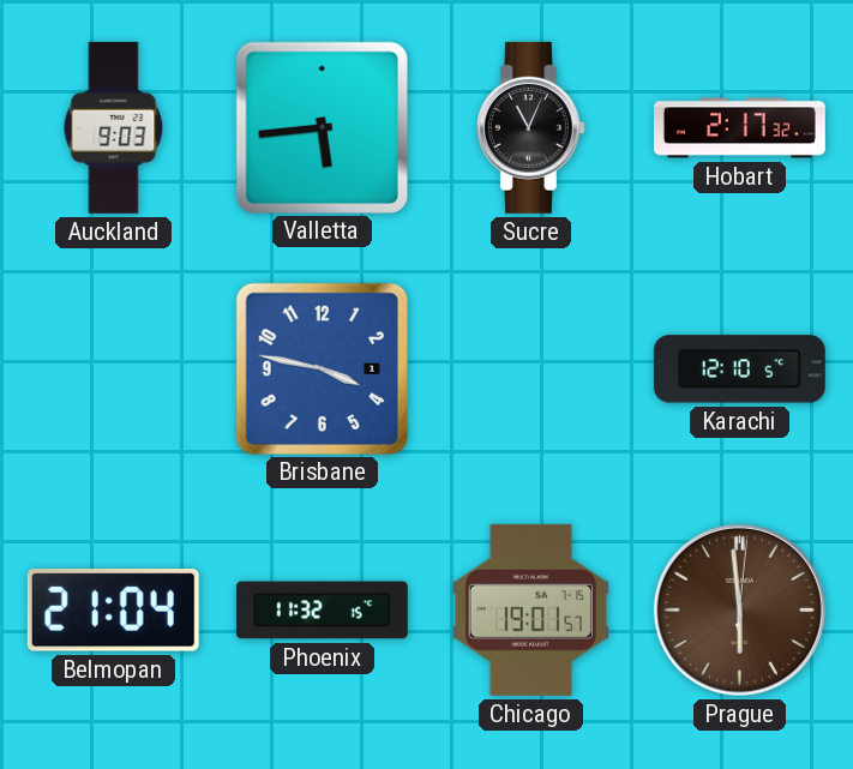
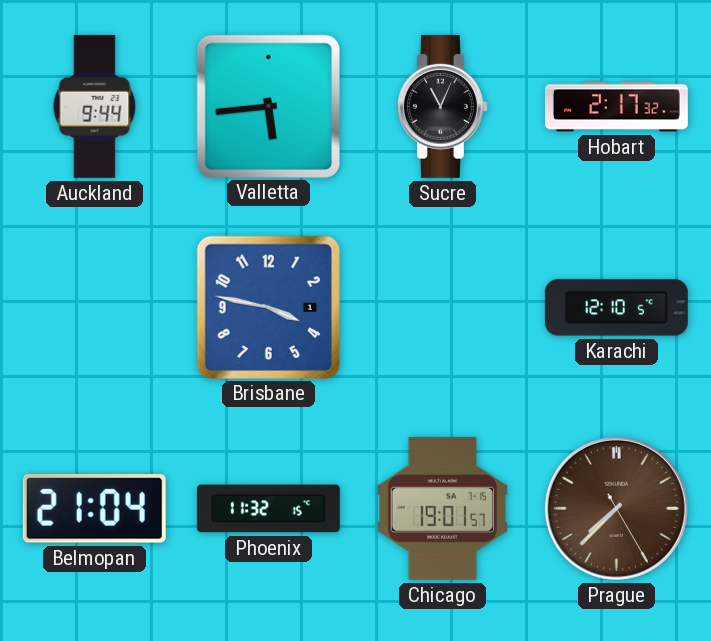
Auckland: 9:03 -> 9:44
Prague: 5:59 -> 7:37
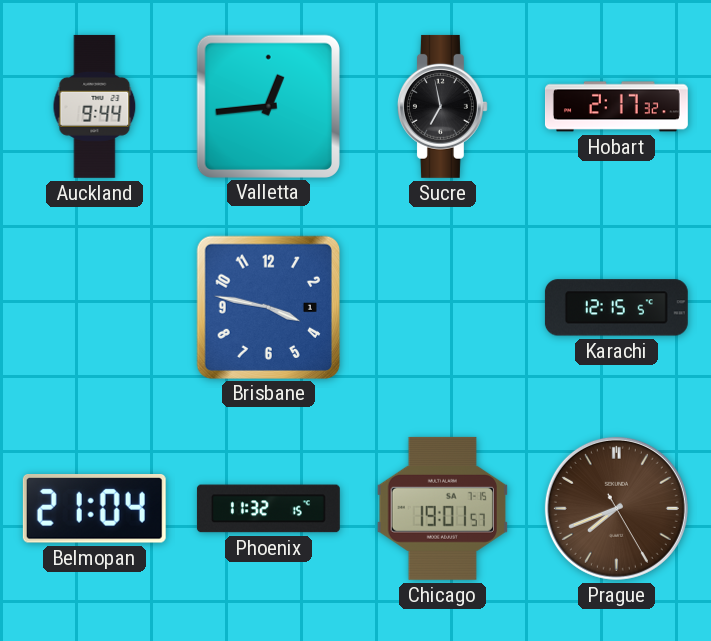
Valletta: 5:44 -> 12:44
Sucre: 11:04 -> 6:58
Karachi: 12:10 -> 12:15
Prague: 7:37 -> 7:41
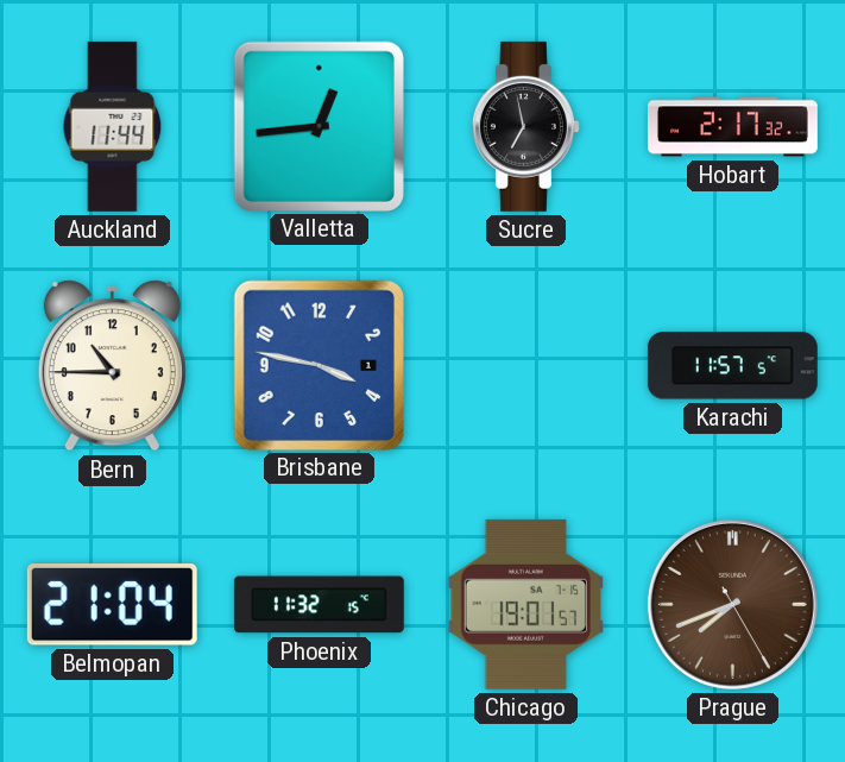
Auckland: 9:44 -> 11:44
Bern: none -> 10:45
Karachi: 12:15 -> 11:57
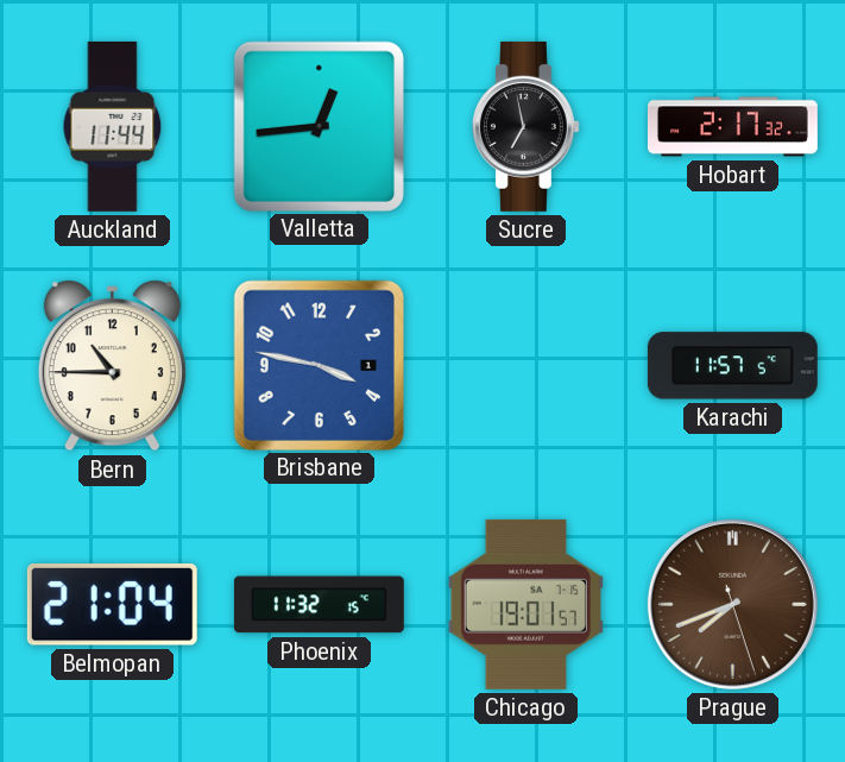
Prague: 7:41:25 -> 7:41:27
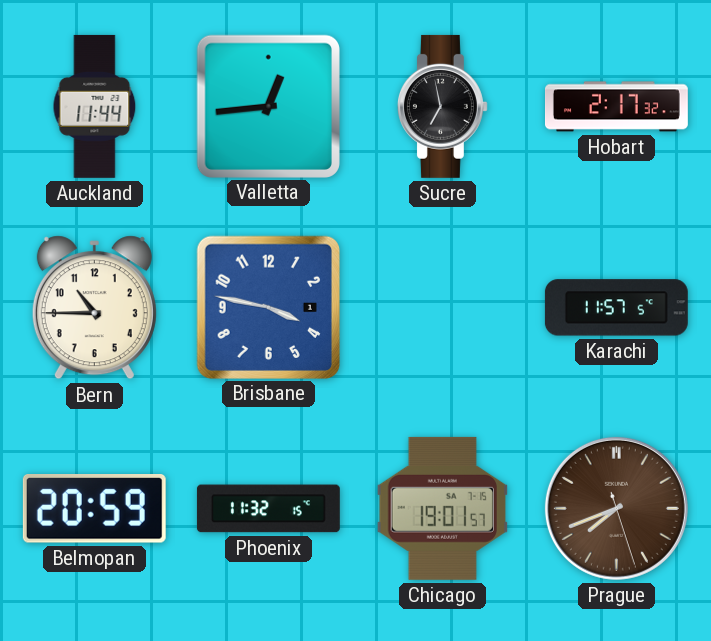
Belmopan: 21:04 -> 20:59
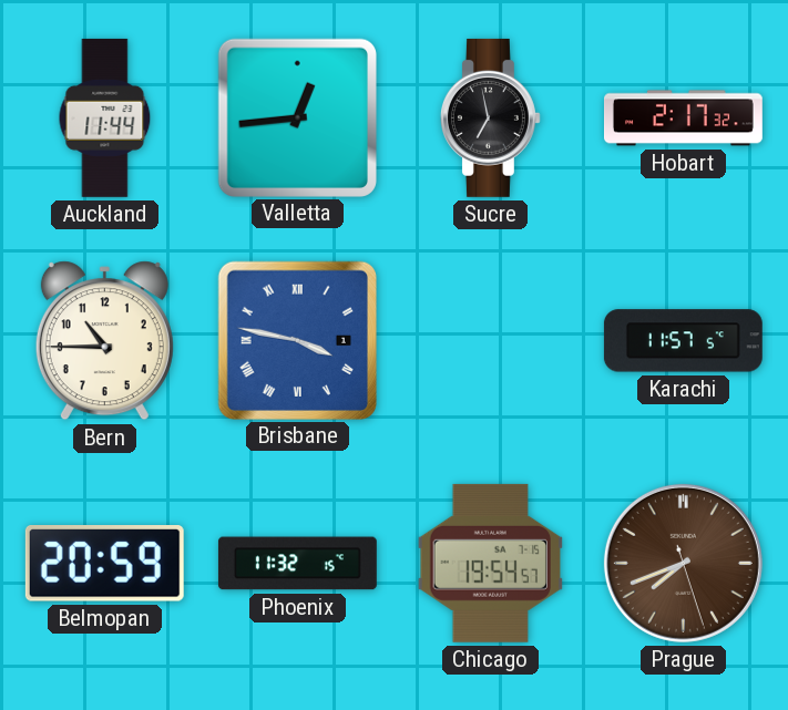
Brisbane numerals: Arabic -> Roman
Chicago: 19:01 -> 19:54
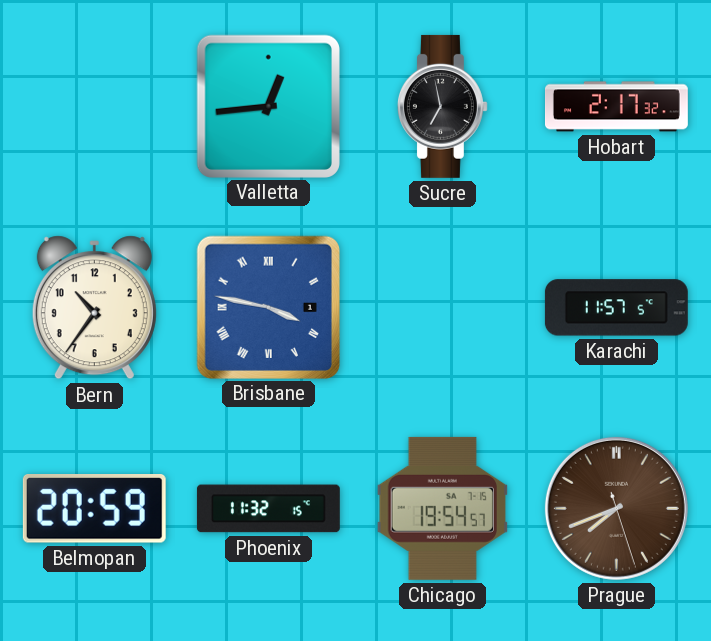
Auckland: 11:44 -> none
Bern: 10:45 -> 10:36
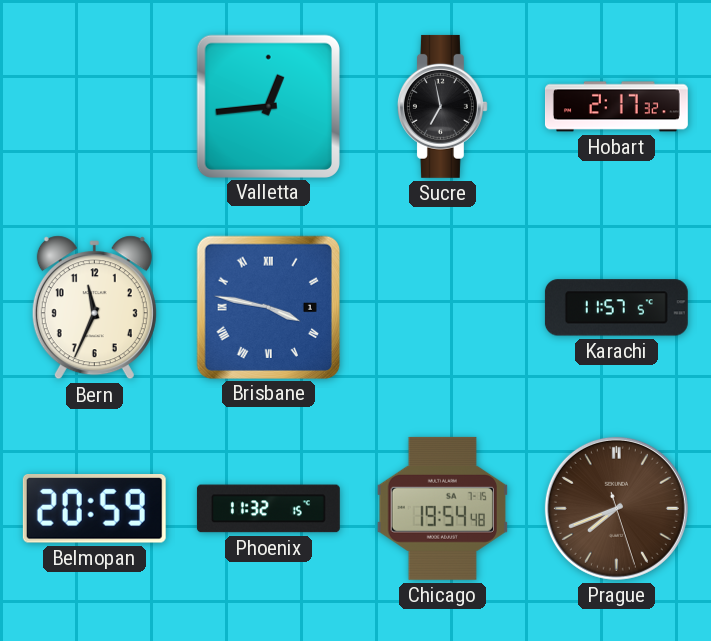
Bern: 10:36 -> 11:34
Chicago: 19:54:57 -> 19:54:48
